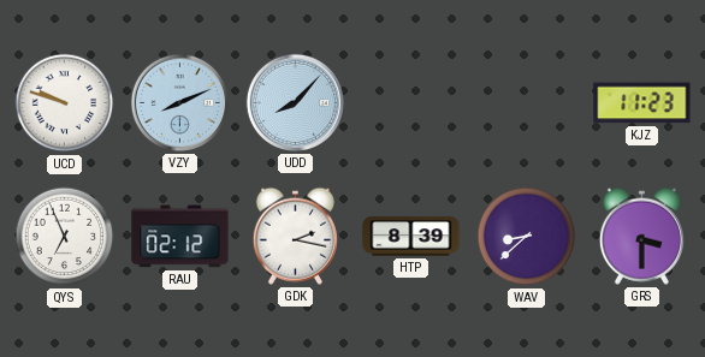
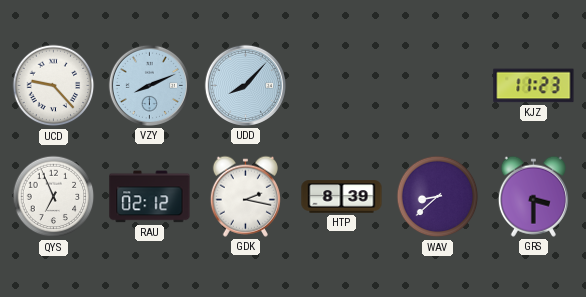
UCD: 9:48 -> 9:23
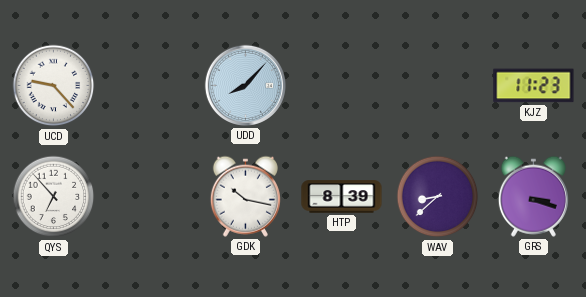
VZY: 8:11 -> none
QYS: 6:56 -> 6:53
RAU: 02:12 -> none
GDK: 2:17 -> 10:17
GRS: 3:30 -> 3:18
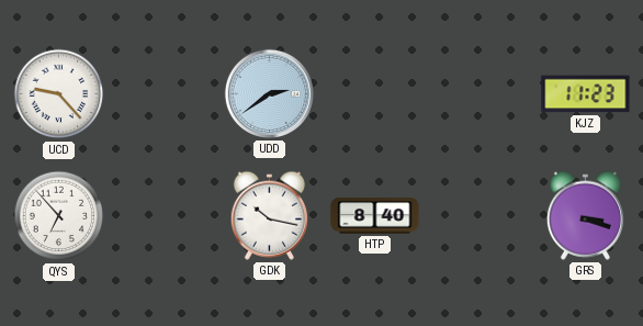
UDD: 8:07 -> 2:39
HTP: 8:39 -> 8:40
WAV: 8:38 -> none
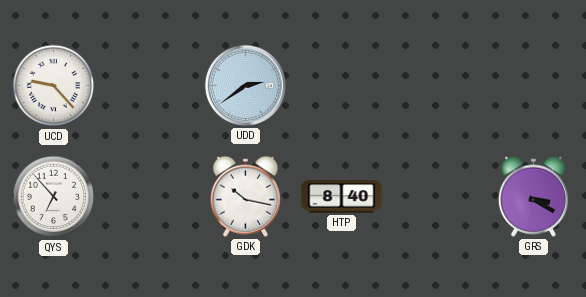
KJZ: 11:23 -> none
GRS: 3:18 -> 3:20
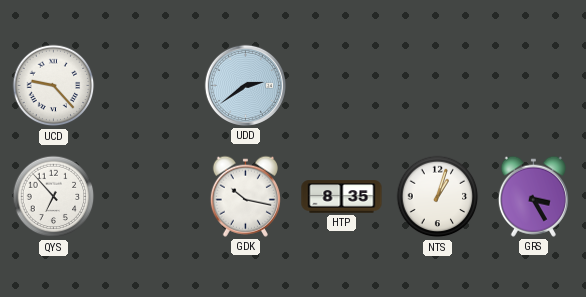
HTP: 8:40 -> 8:35
NTS: none -> 1:03
GRS: 3:20 -> 3:25
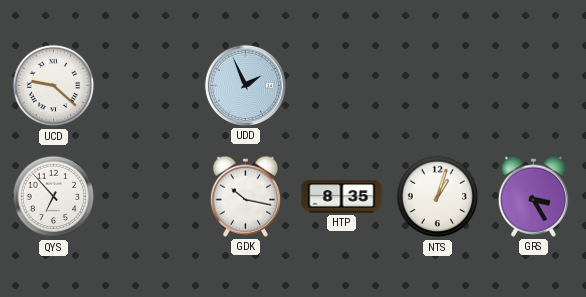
UCD: 9:23 -> 9:22
UDD: 2:39 -> 1:56
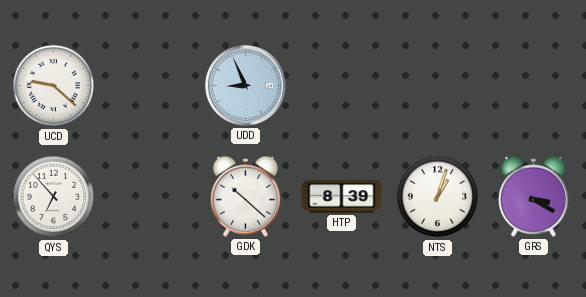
UDD: 1:56 -> 8:56
GDK: 10:17 -> 10:22
HTP: 8:35 -> 8:39
GRS: 3:25 -> 3:20
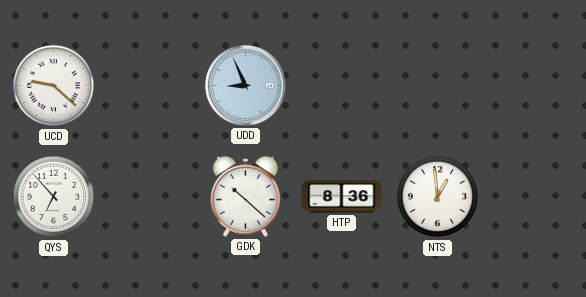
HTP: 8:39 -> 8:36
NTS: 1:03 -> 12:59
GRS: 3:20 -> none
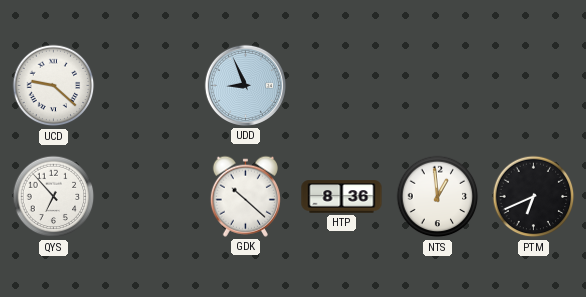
PTM: none -> 6:41
